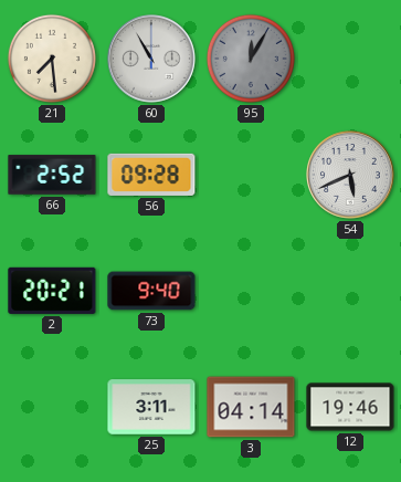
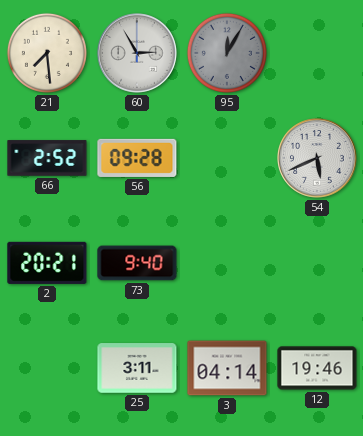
60: 10:55 -> 2:55
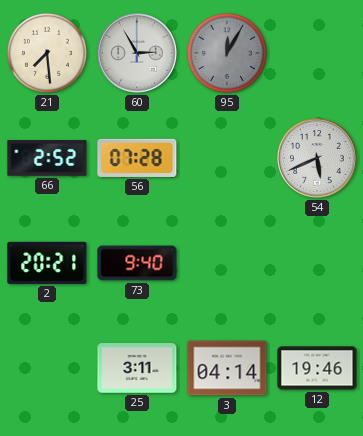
56: 09:28 -> 07:28
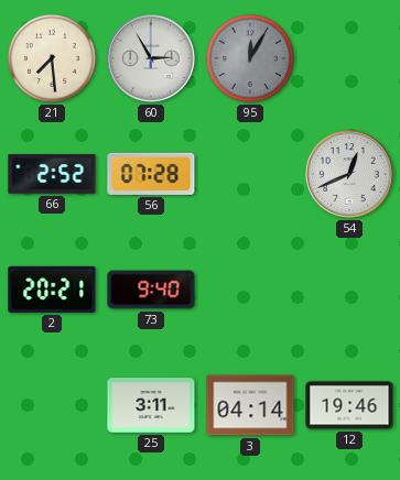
54: 5:41 -> 12:41
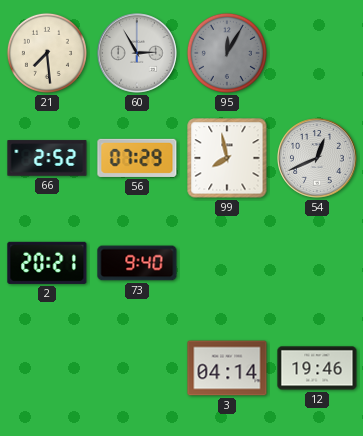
56: 07:28 -> 07:29
99: none -> 7:58
25: 3:11 -> none
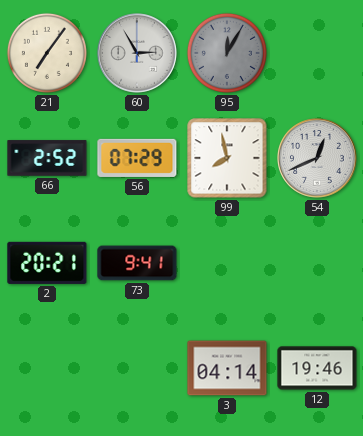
21: 7:29 -> 7:06
73: 9:40 -> 9:41
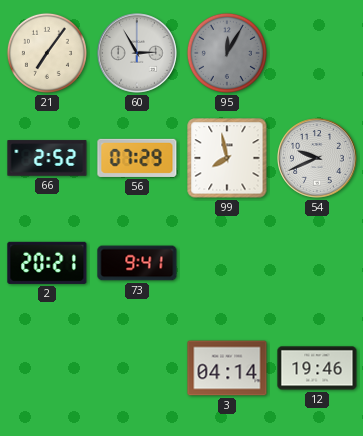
54: 12:41 -> 9:41
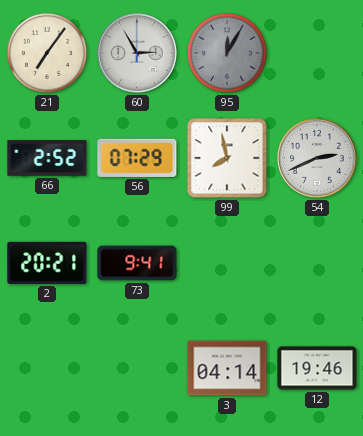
54: 9:41 -> 2:41
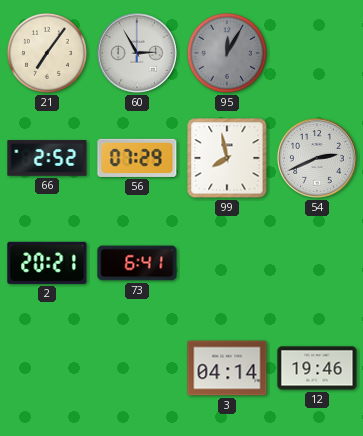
73: 9:41 -> 6:41
